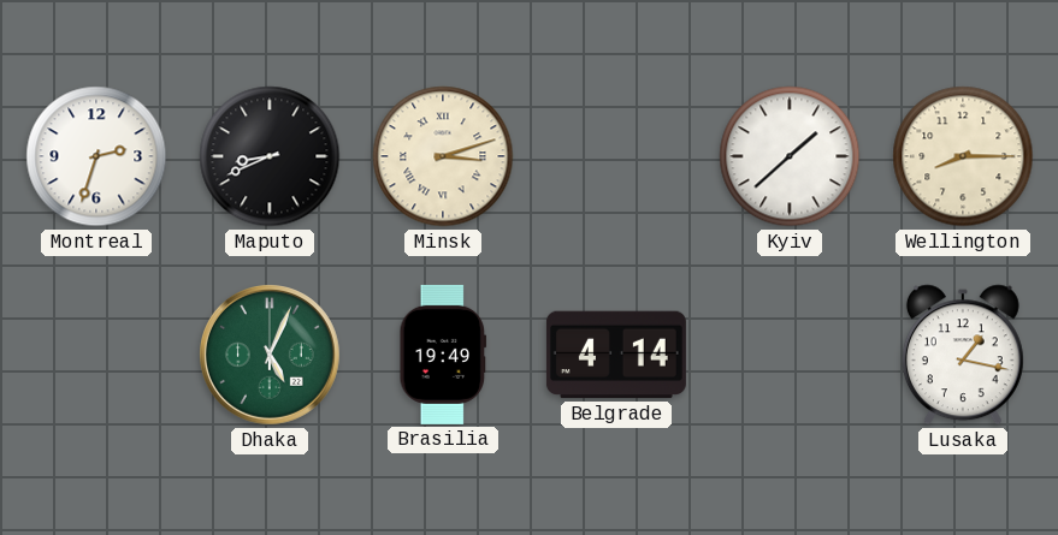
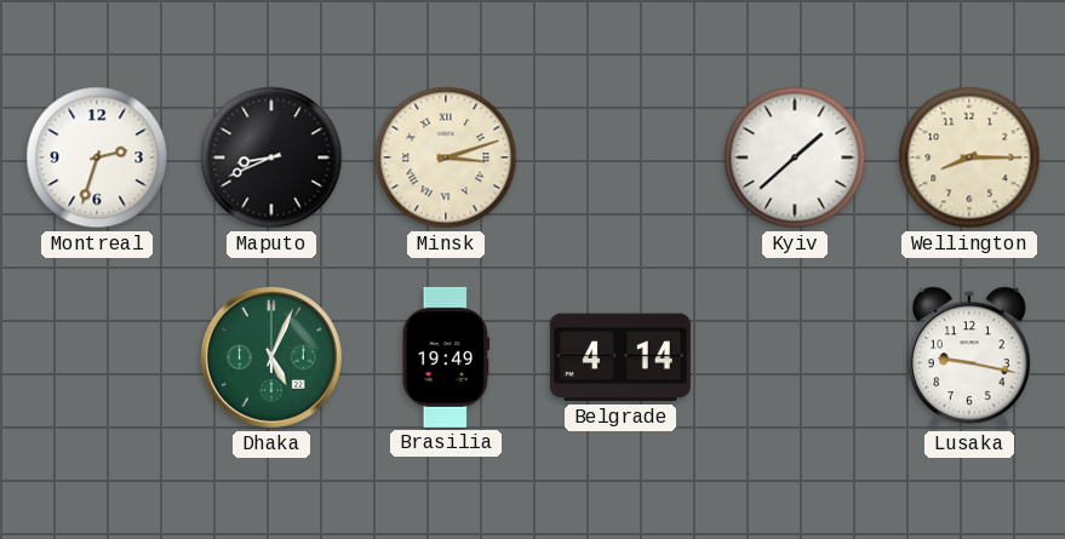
Lusaka: 1:17 -> 9:17
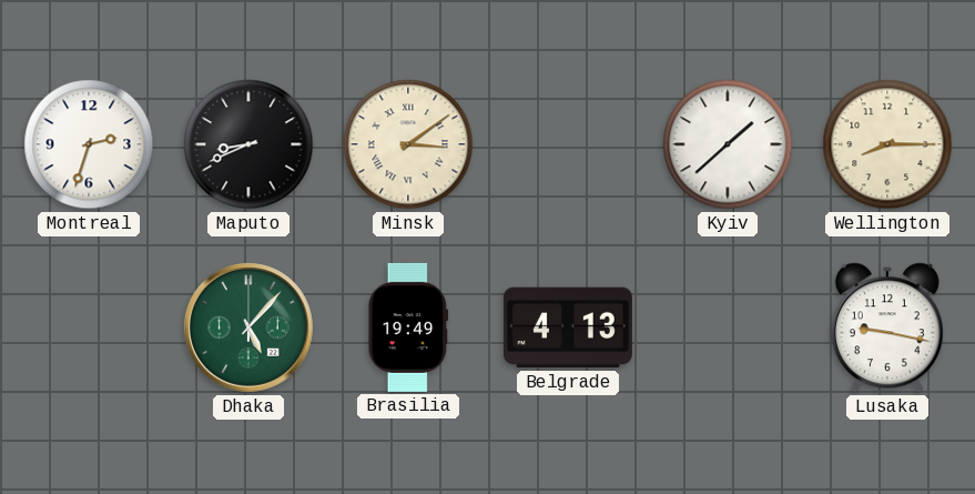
Minsk: 3:12 -> 3:09
Dhaka: 5:04 -> 5:07
Belgrade: 4:14 -> 4:13
